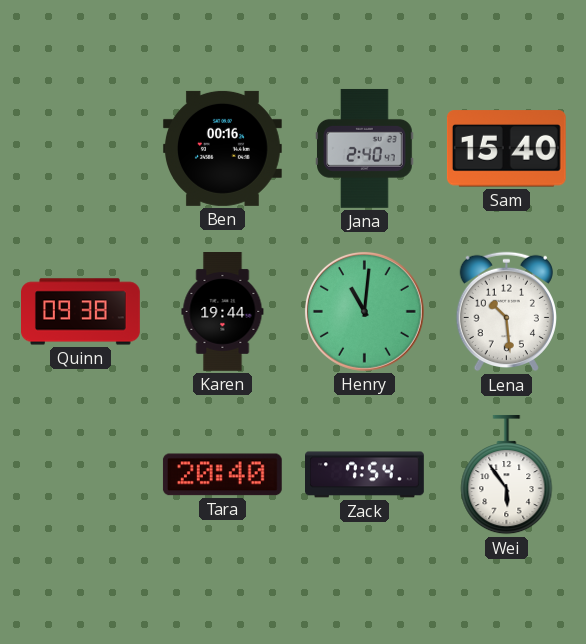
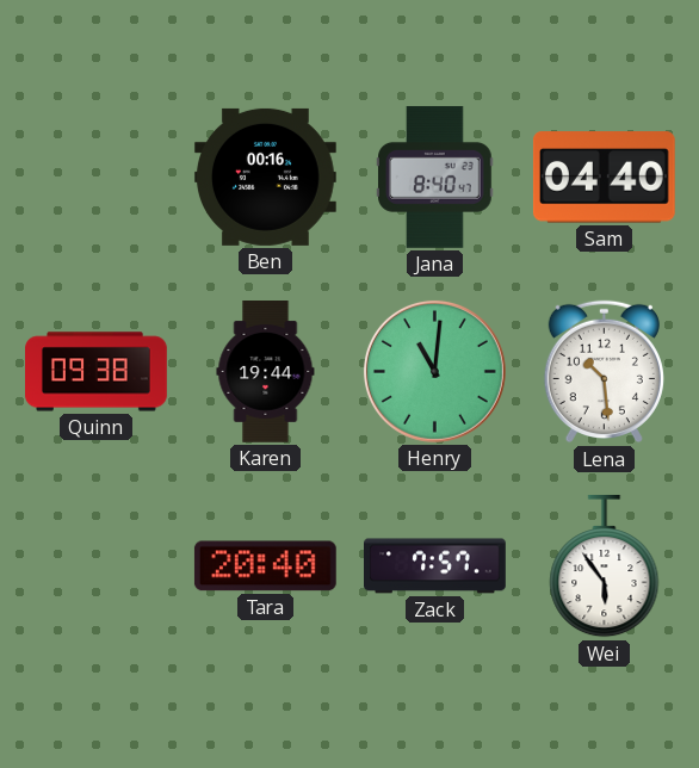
Jana: 2:40 -> 8:40
Sam: 15:40 -> 04:40
Zack: 7:54 -> 7:57
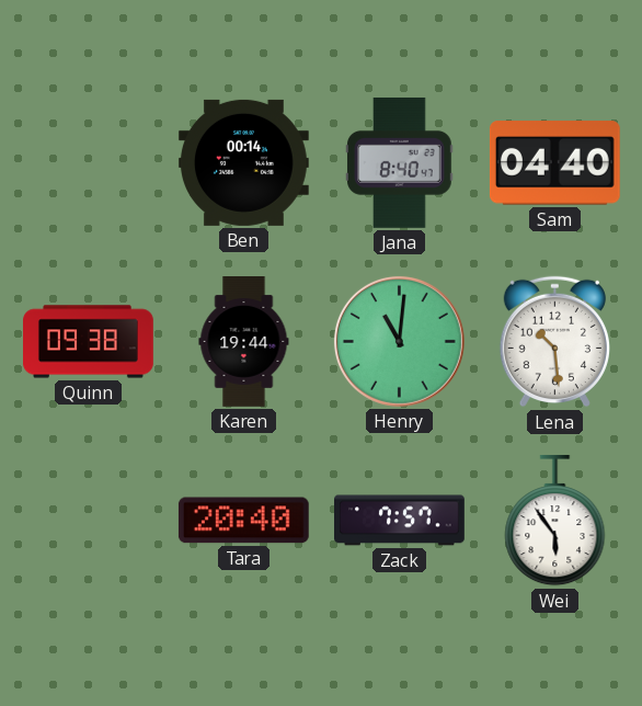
Ben: 00:16 -> 00:14
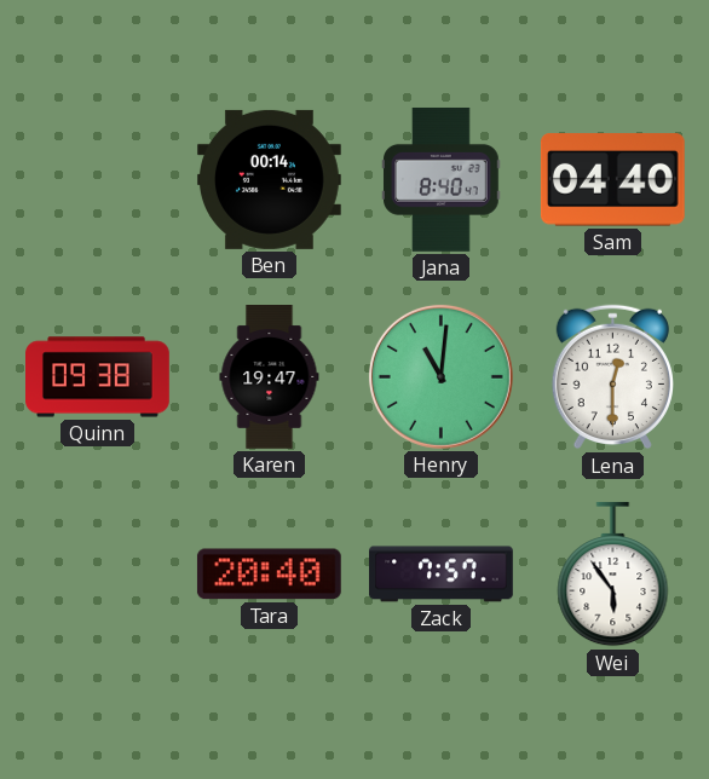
Karen: 19:44 -> 19:47
Lena: 10:29 -> 12:30
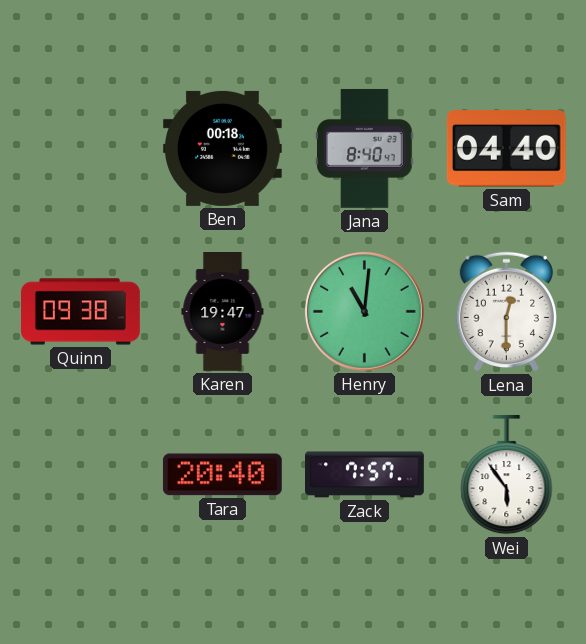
Ben: 00:14 -> 00:18
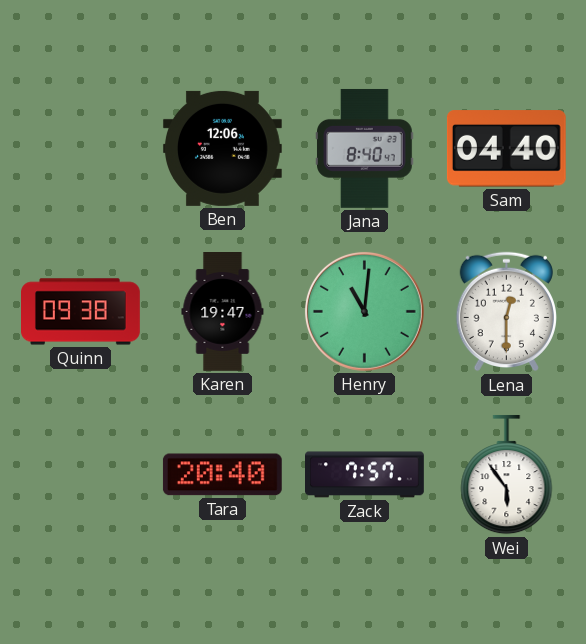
Ben: 00:18 -> 12:06
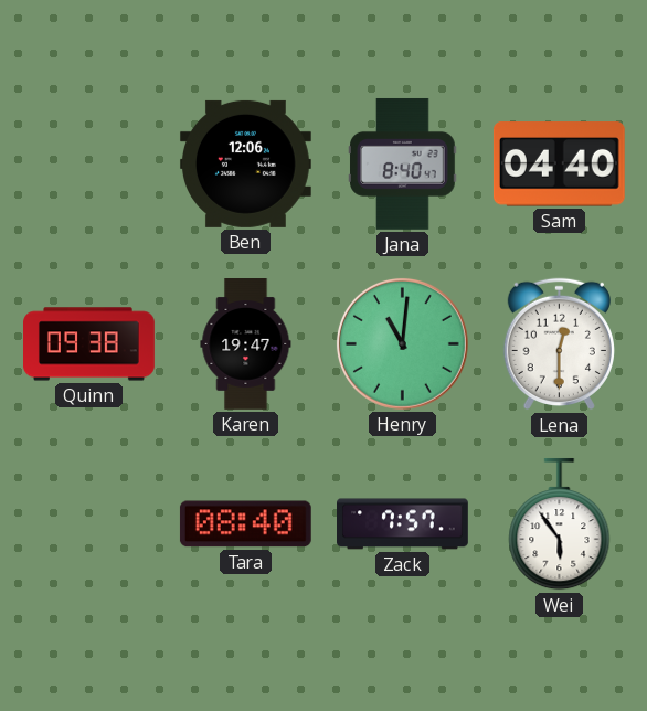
Tara: 20:40 -> 08:40
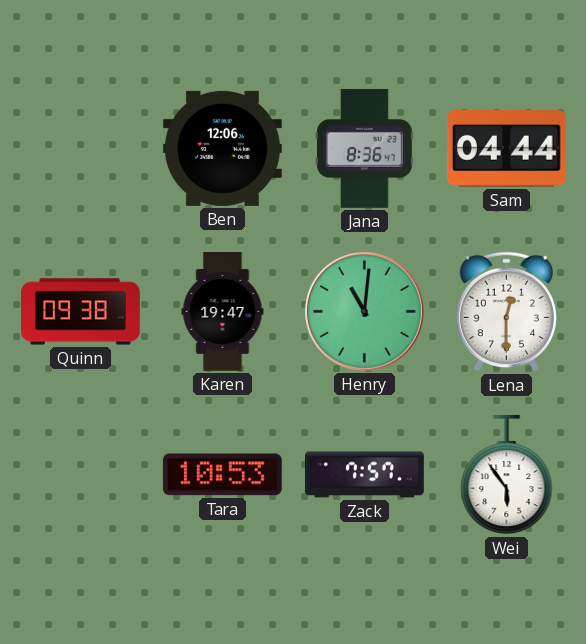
Jana: 8:40 -> 8:36
Sam: 04:40 -> 04:44
Tara: 08:40 -> 10:53
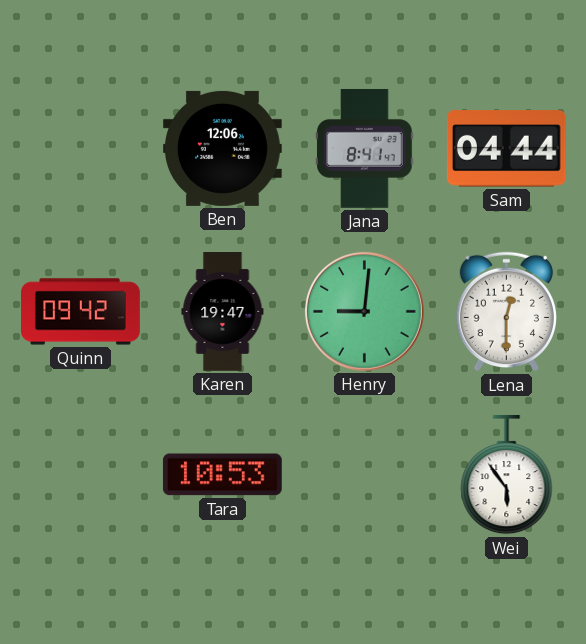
Jana: 8:36 -> 8:41
Quinn: 09:38 -> 09:42
Henry: 11:01 -> 9:01
Zack: 7:57 -> none
